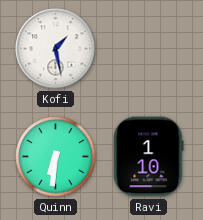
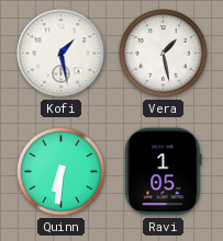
Vera: none -> 1:28
Ravi: 1:10 -> 1:05
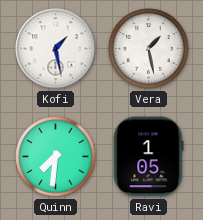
Quinn: 6:31 -> 7:31
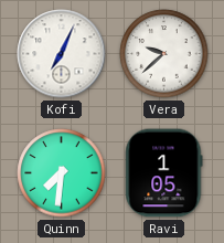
Kofi: 1:28 -> 7:04
Vera: 1:28 -> 9:38
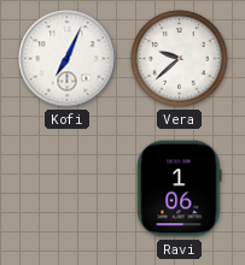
Quinn: 7:31 -> none
Ravi: 1:05 -> 1:06
